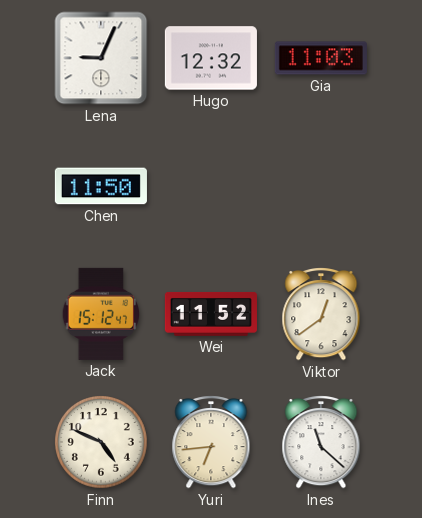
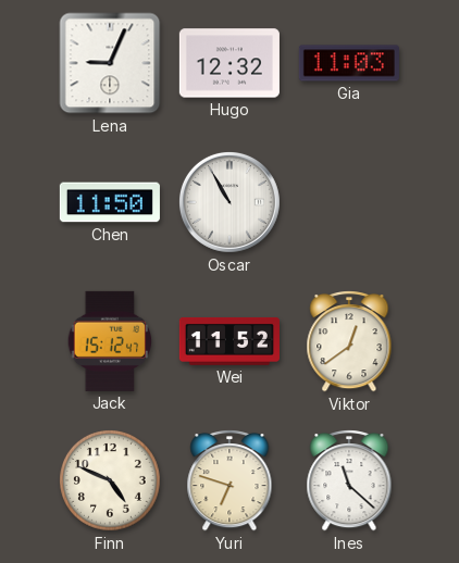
Oscar: none -> 10:55
Yuri: 6:44 -> 6:48
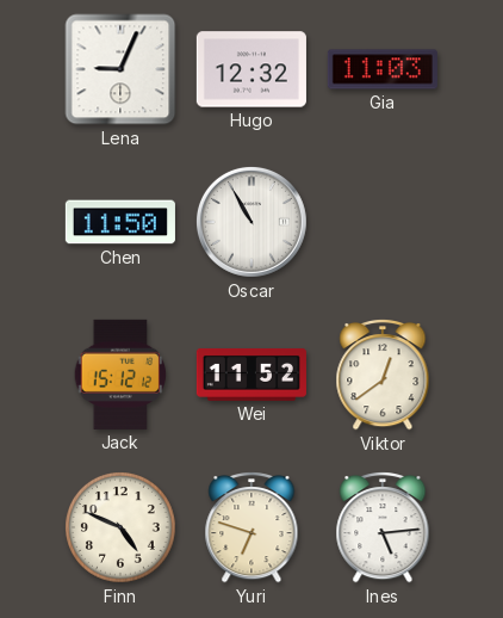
Jack: 15:12:47 -> 15:12:12
Ines: 11:22 -> 5:14
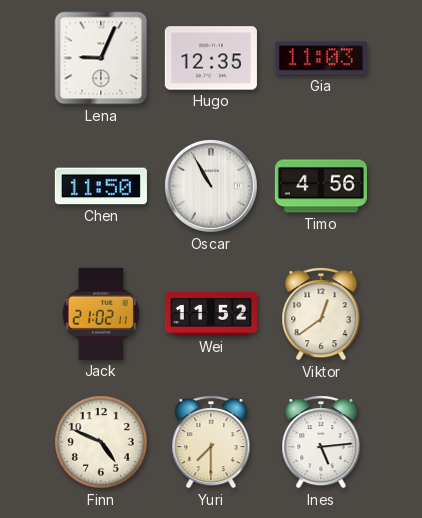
Hugo: 12:32 -> 12:35
Timo: none -> 4:56
Jack: 15:12 -> 21:02
Yuri: 6:48 -> 7:30
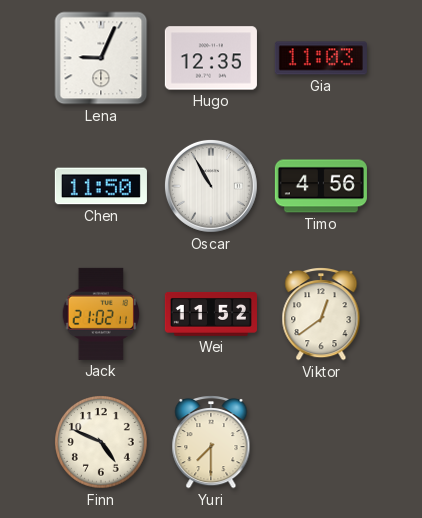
Ines: 5:14 -> none
